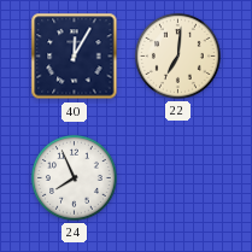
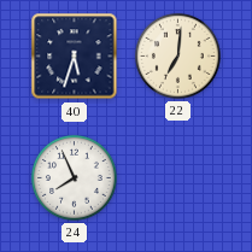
40: 12:05 -> 5:33
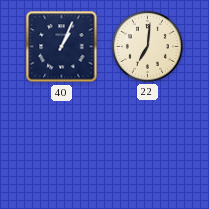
40: 5:33 -> 1:04
24: 7:56 -> none
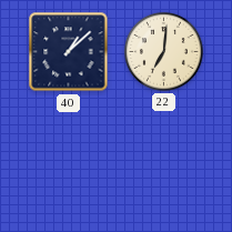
40: 1:04 -> 1:08
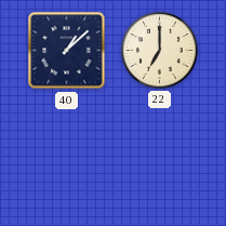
22: 7:01 -> 7:00
